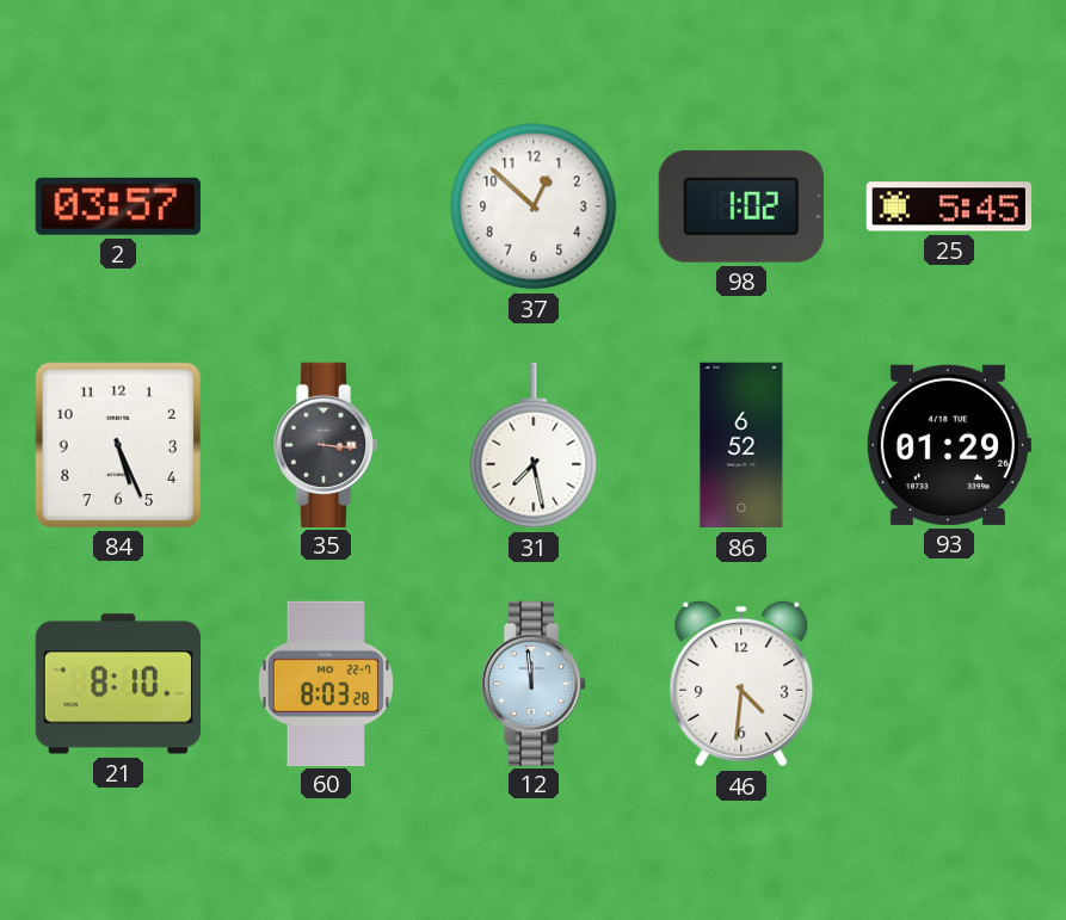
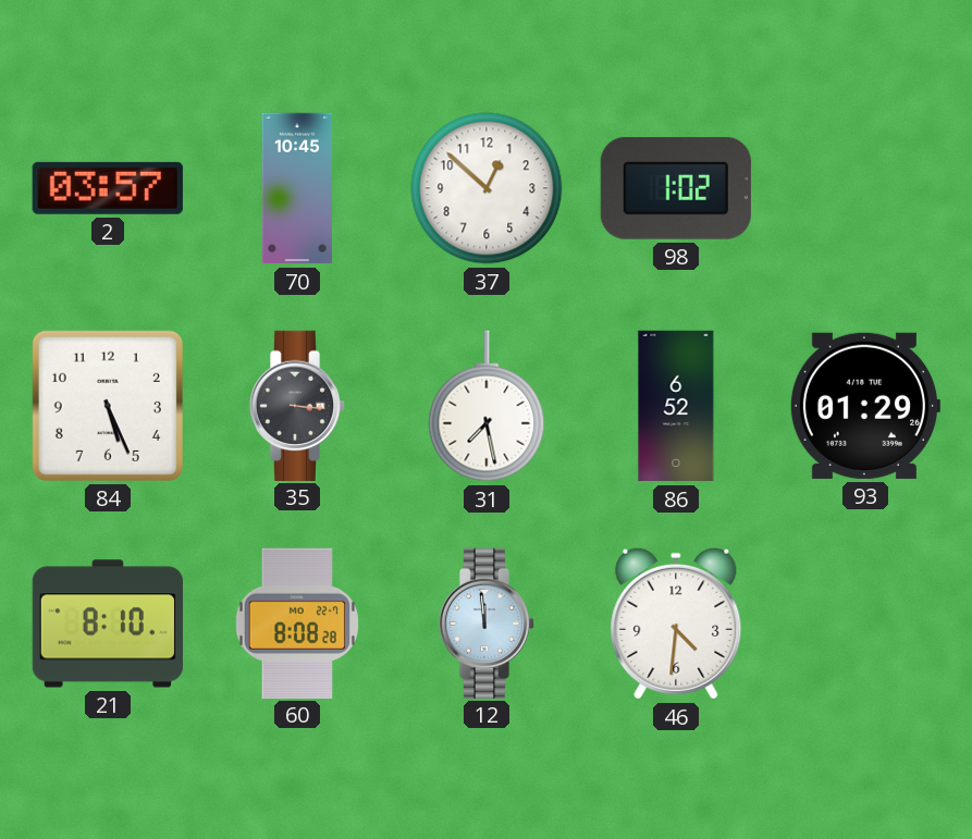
70: none -> 10:45
25: 5:45 -> none
60: 8:03 -> 8:08
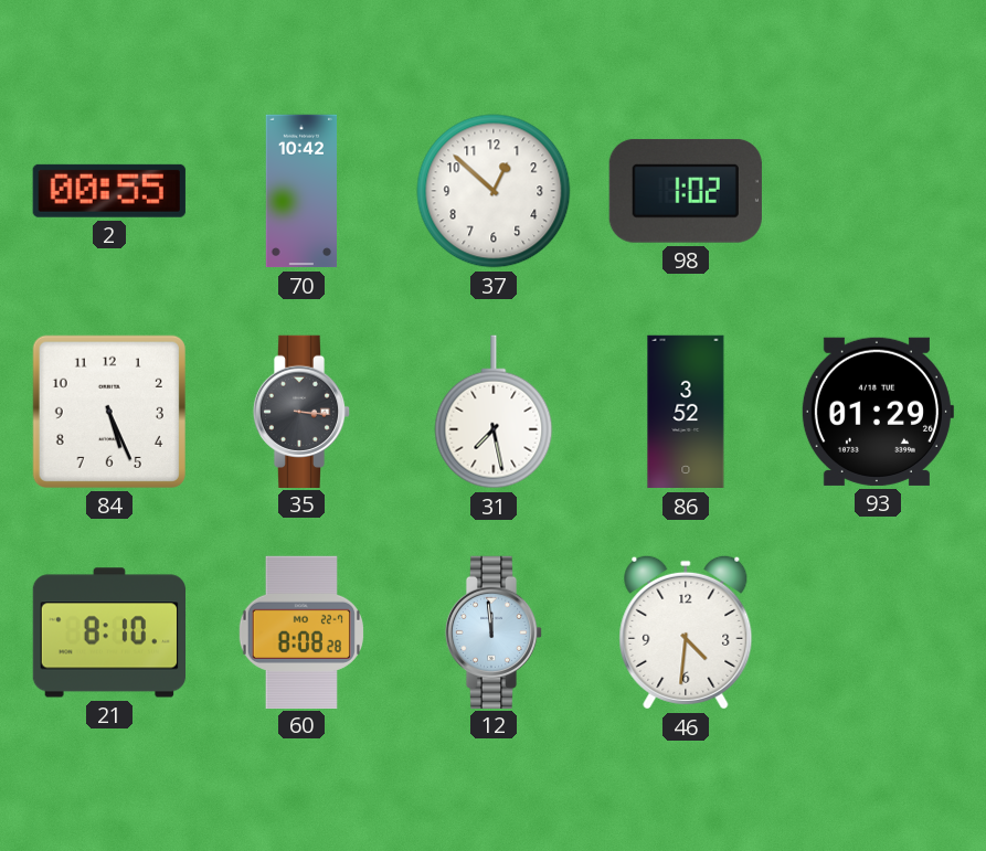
2: 03:57 -> 00:55
70: 10:45 -> 10:42
86: 6:52 -> 3:52
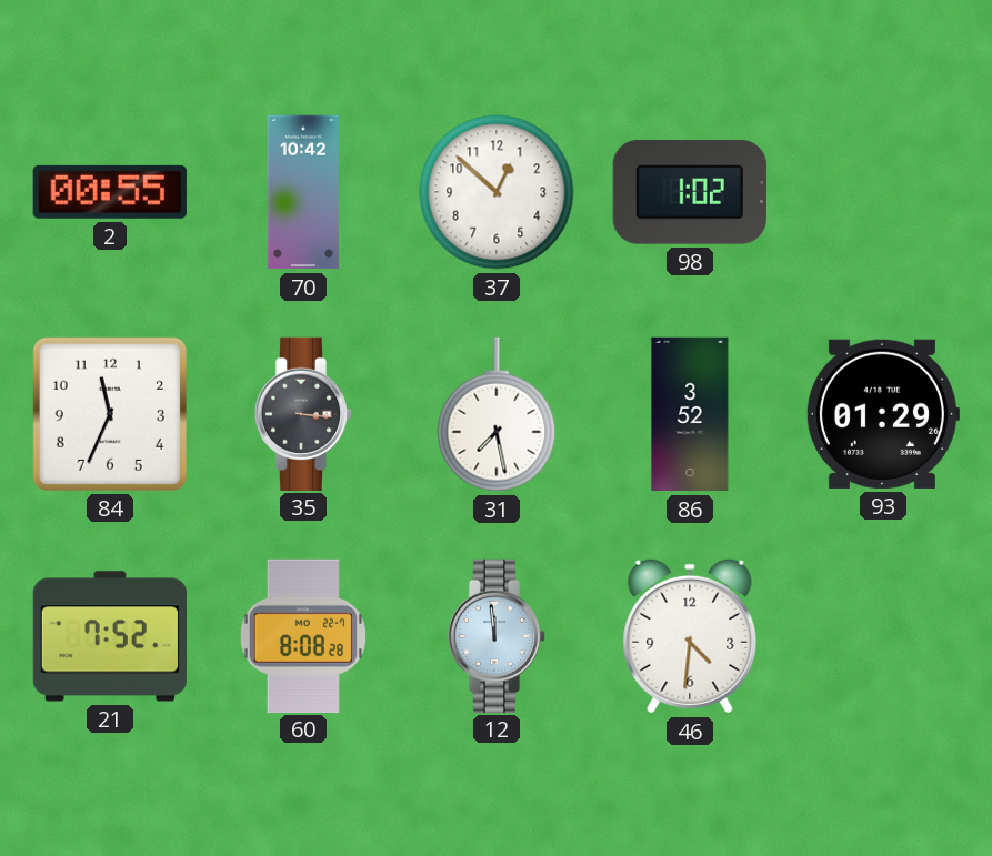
84: 5:26 -> 11:34
21: 8:10 -> 7:52
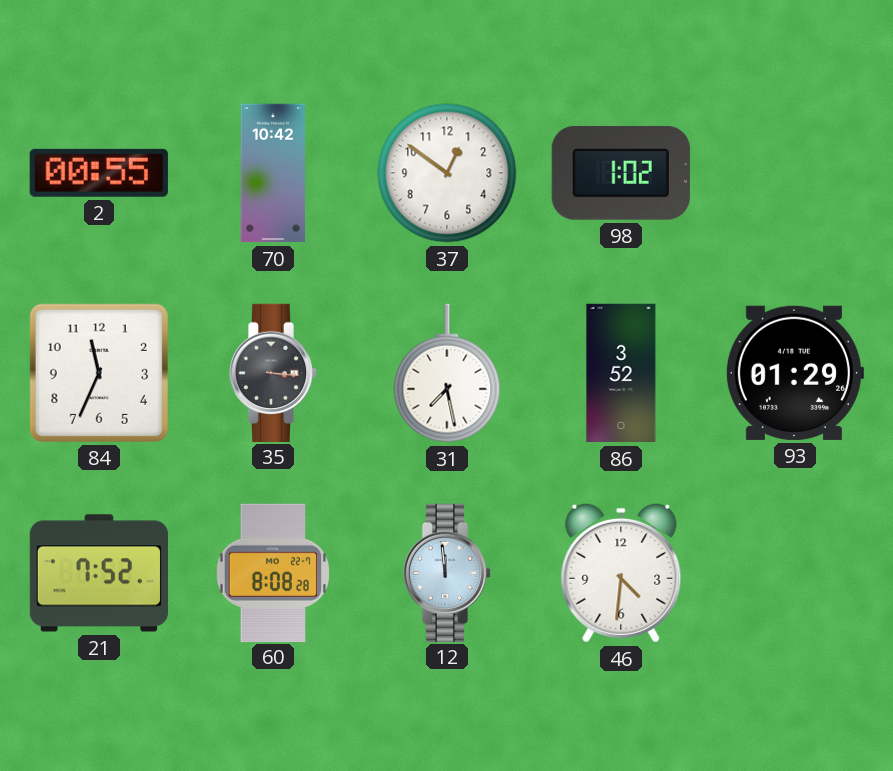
37: 12:52 -> 12:51
